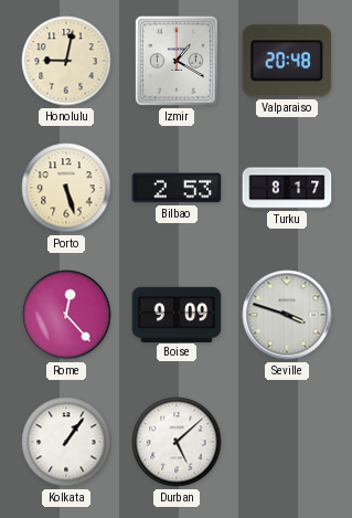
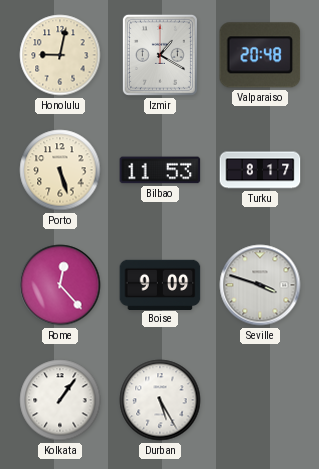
Bilbao: 2:53 -> 11:53
Durban: 5:08 -> 5:25
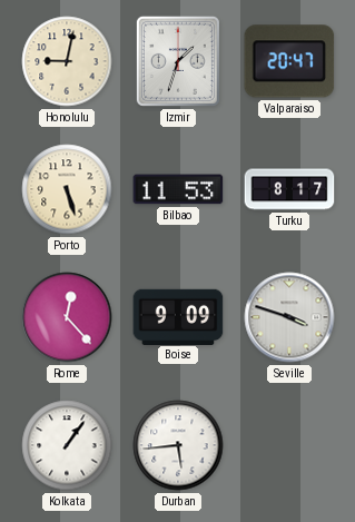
Izmir: 1:20 -> 1:33
Valparaiso: 20:48 -> 20:47
Durban: 5:25 -> 5:44
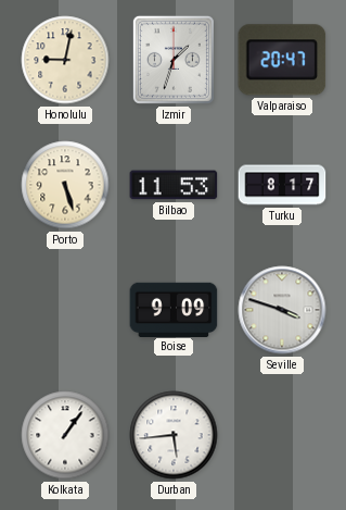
Rome: 12:23 -> none
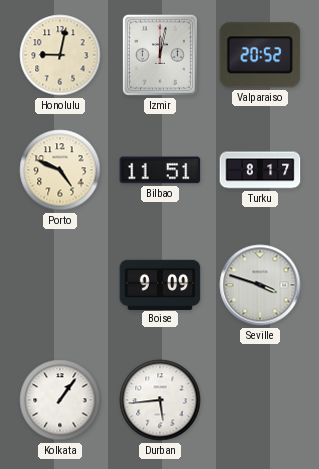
Izmir: 1:33 -> 12:02
Valparaiso: 20:47 -> 20:52
Porto: 5:27 -> 4:49
Bilbao: 11:53 -> 11:51
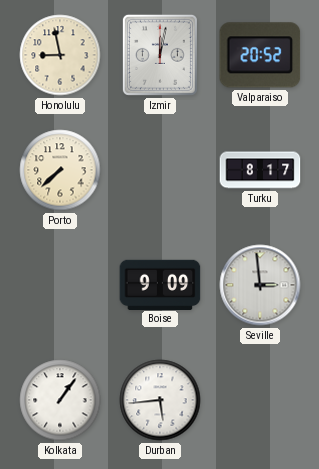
Honolulu: 9:02 -> 8:58
Porto: 4:49 -> 7:38
Bilbao: 11:51 -> none
Seville: 3:48 -> 2:59
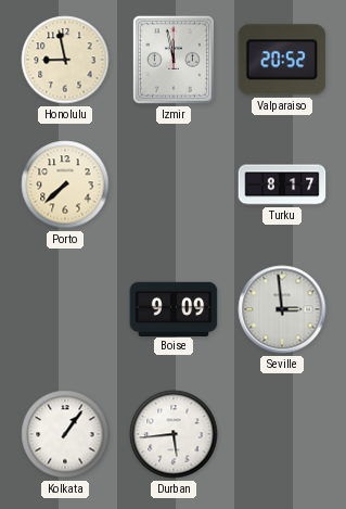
Izmir: 12:02 -> 11:58
